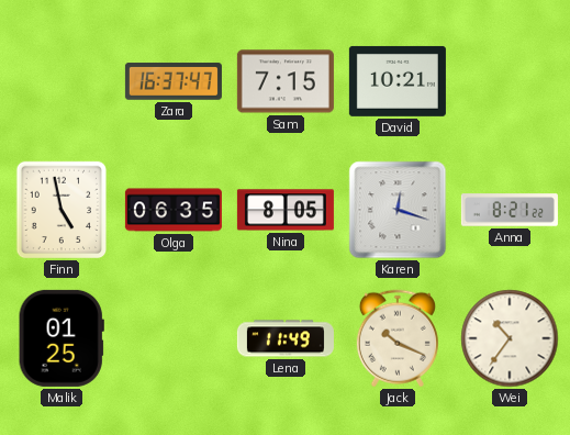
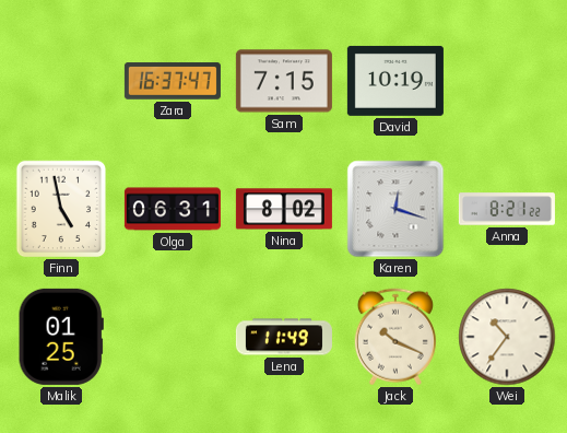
David: 10:21 -> 10:19
Olga: 06:35 -> 06:31
Nina: 8:05 -> 8:02
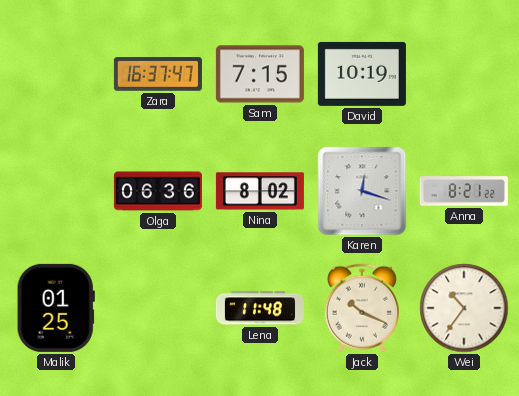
Finn: 4:58 -> none
Olga: 06:31 -> 06:36
Lena: 11:49 -> 11:48
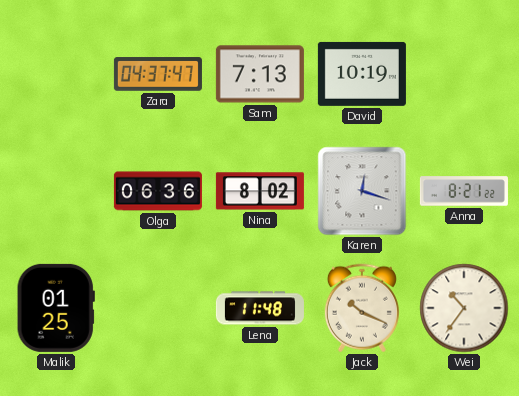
Zara: 16:37 -> 04:37
Sam: 7:15 -> 7:13
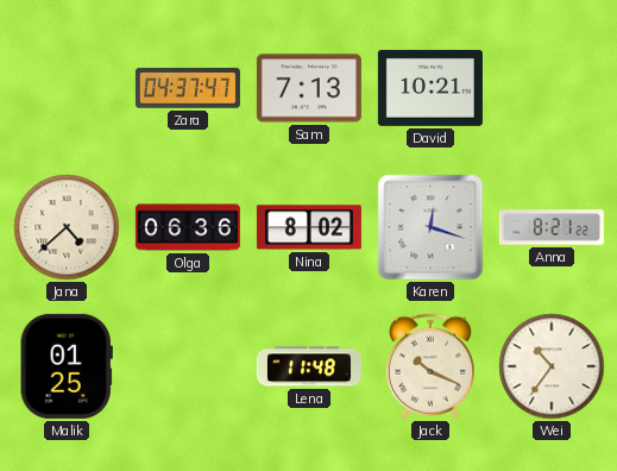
David: 10:19 -> 10:21
Jana: none -> 4:38
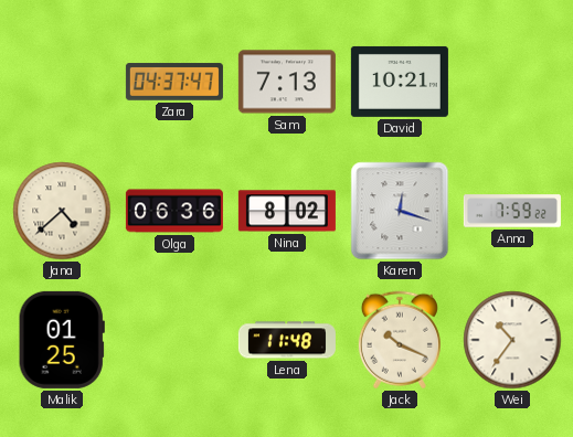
Anna: 8:21 -> 7:59
